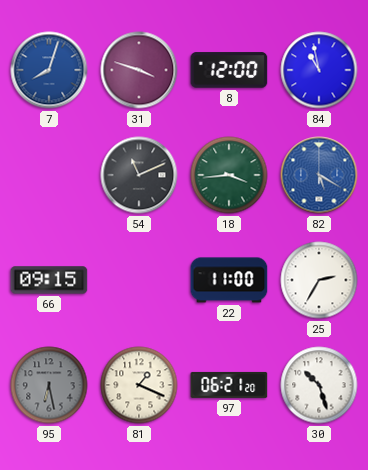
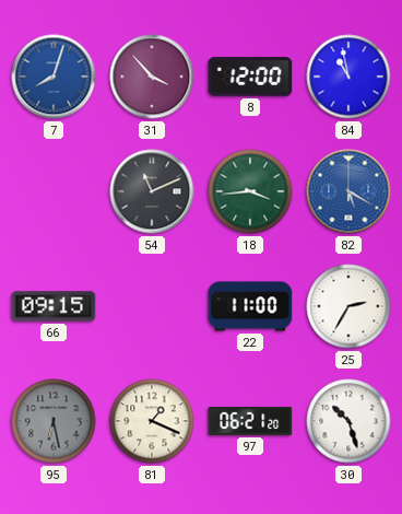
31: 3:48 -> 3:53
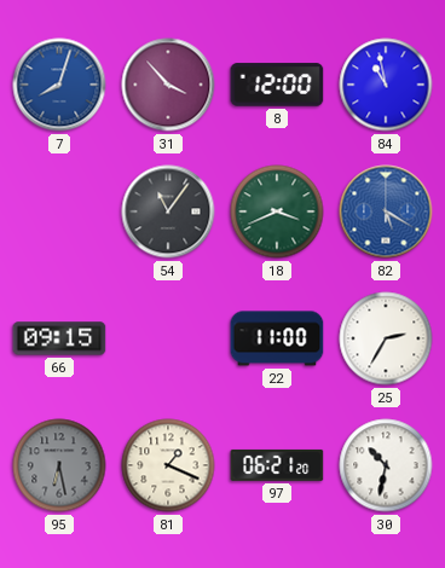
54: 11:11 -> 11:06
18: 3:44 -> 3:41
30: 10:27 -> 10:32
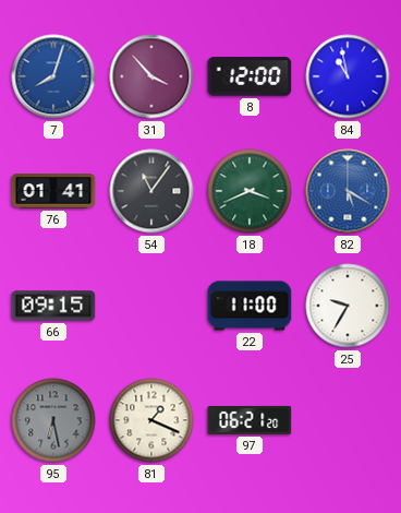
76: none -> 01:41
25: 2:35 -> 9:35
30: 10:32 -> none
